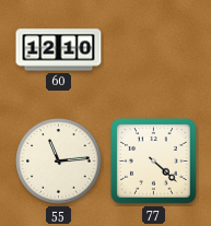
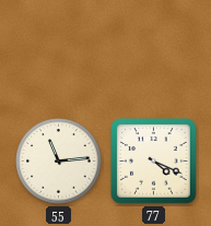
60: 12:10 -> none
77: 4:22 -> 4:19
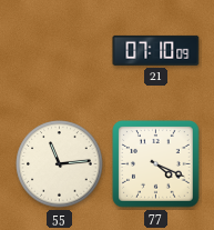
21: none -> 07:10
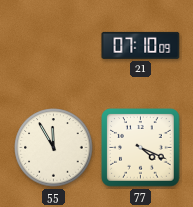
55: 11:14 -> 11:55
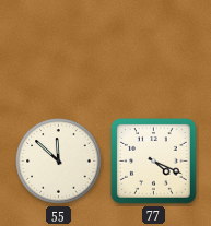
21: 07:10 -> none
55: 11:55 -> 11:52
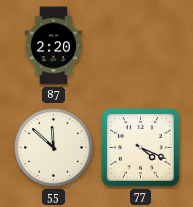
87: none -> 2:20
